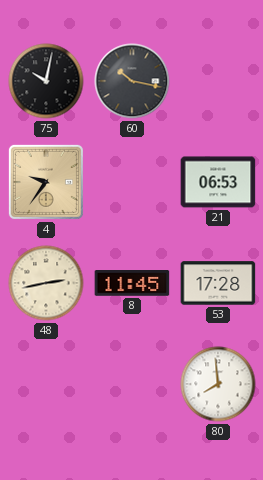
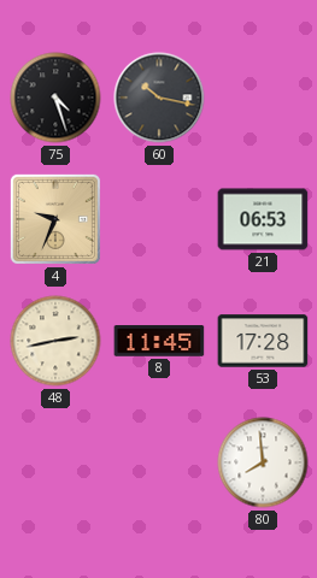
75: 10:02 -> 4:27
4: 9:36 -> 9:34
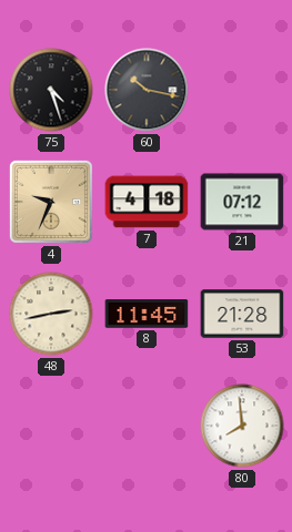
7: none -> 4:18
21: 06:53 -> 07:12
53: 17:28 -> 21:28
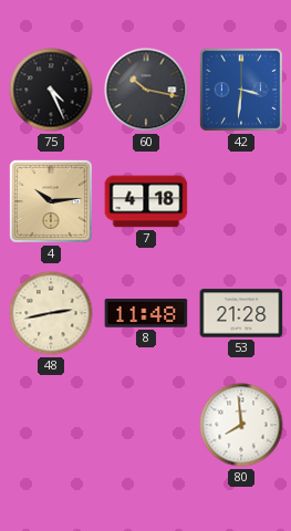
75: 4:27 -> 4:26
42: none -> 3:31
4: 9:34 -> 10:14
21: 07:12 -> none
8: 11:45 -> 11:48
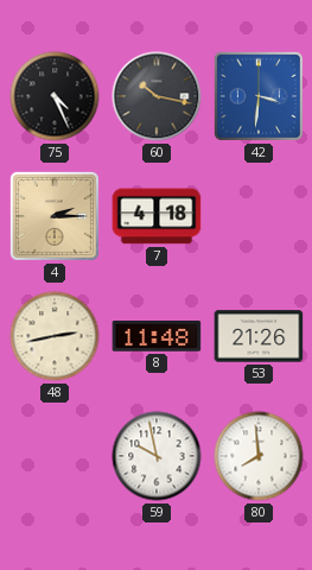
4: 10:14 -> 2:15
53: 21:28 -> 21:26
59: none -> 9:58
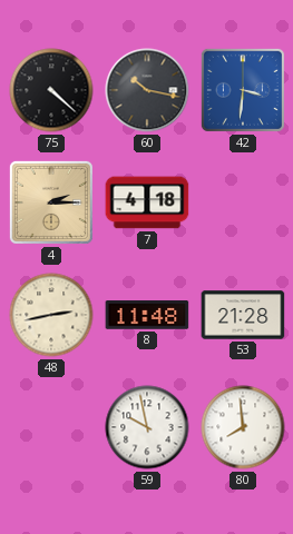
75: 4:26 -> 4:22
53: 21:26 -> 21:28
